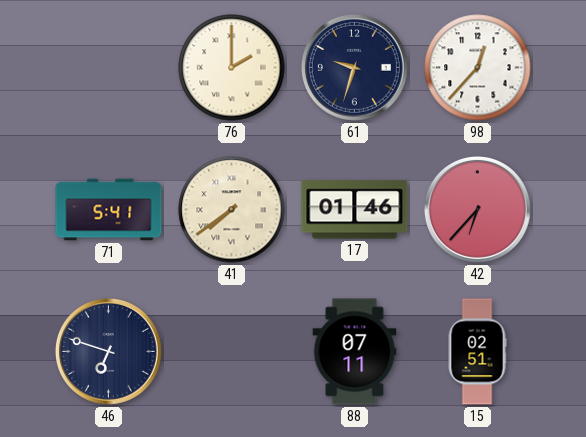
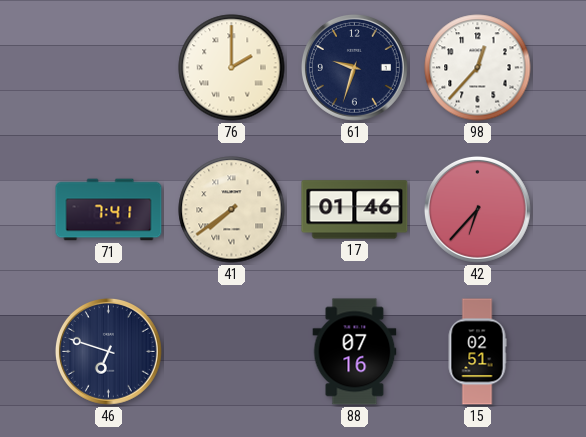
71: 5:41 -> 7:41
88: 07:11 -> 07:16
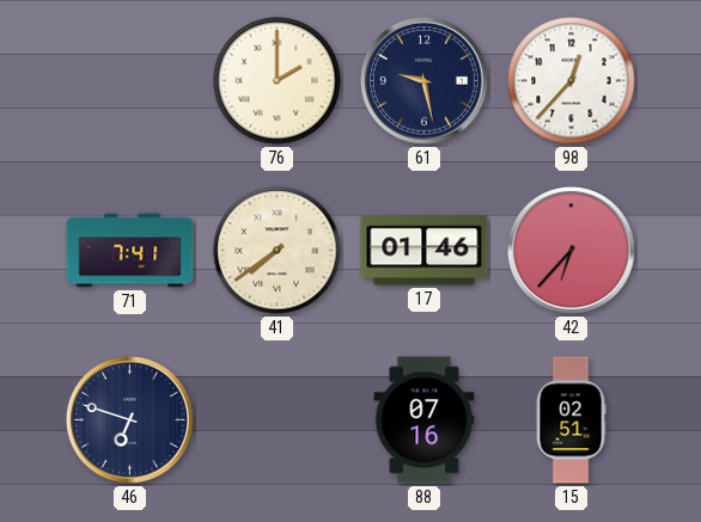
61: 9:33 -> 9:28
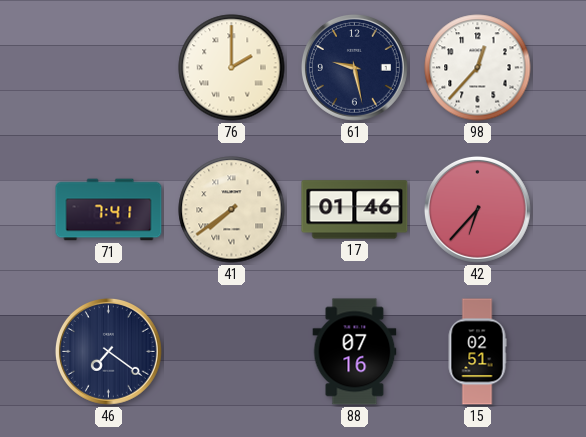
46: 6:48 -> 7:21
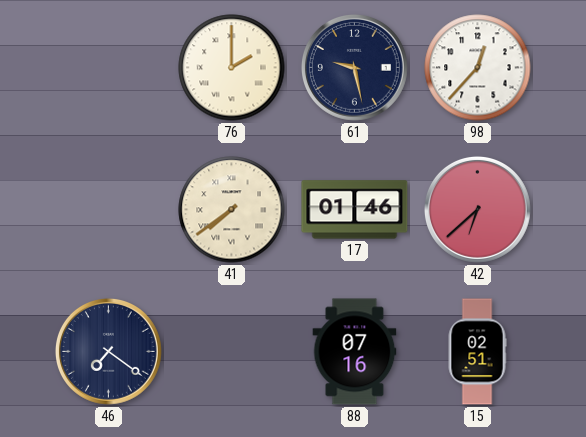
71: 7:41 -> none
42: 6:37 -> 6:38
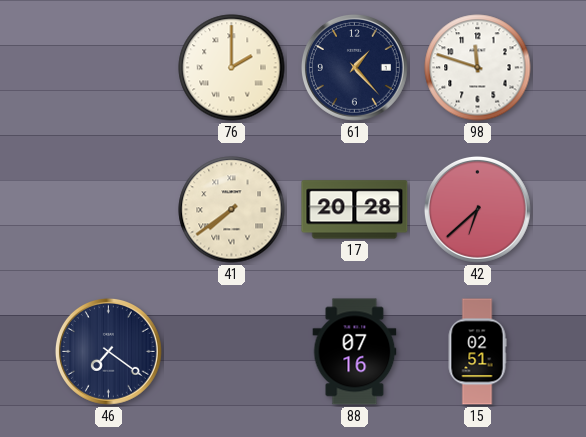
61: 9:28 -> 1:23
98: 12:37 -> 11:48
17: 01:46 -> 20:28
